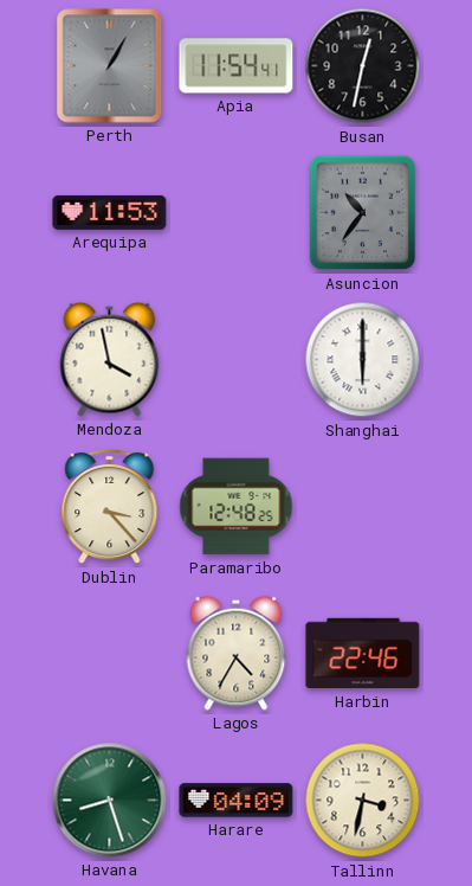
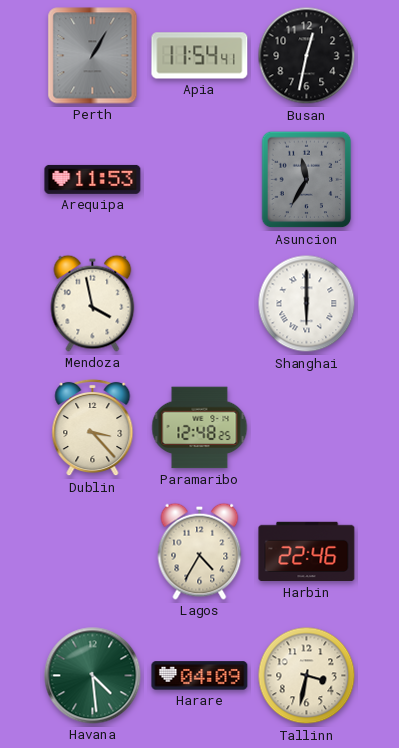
Asuncion: 10:36 -> 11:35
Havana: 8:27 -> 4:29
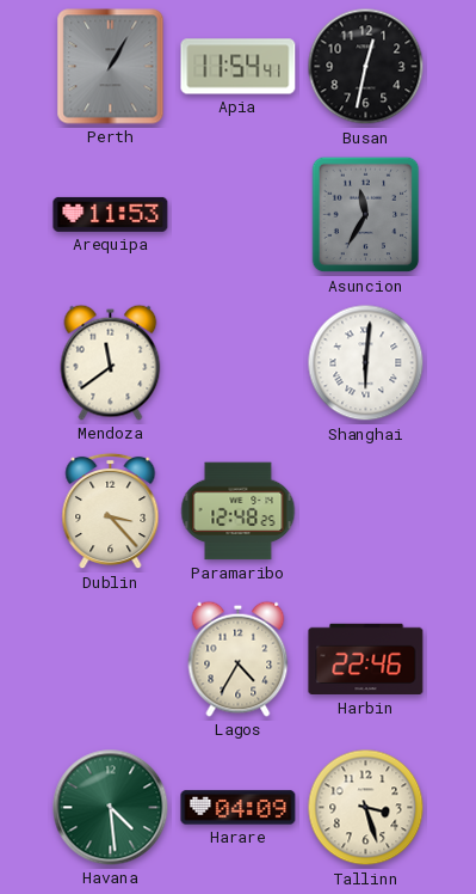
Mendoza: 3:58 -> 11:39
Shanghai: 6:00 -> 6:01
Tallinn: 3:32 -> 3:27
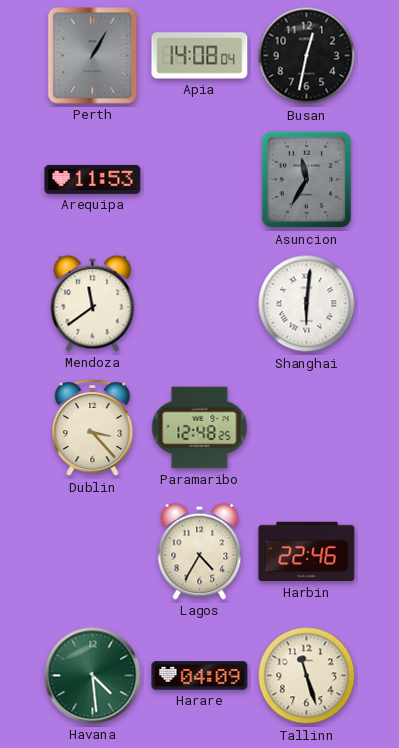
Apia: 11:54 -> 14:08
Tallinn: 3:27 -> 11:27
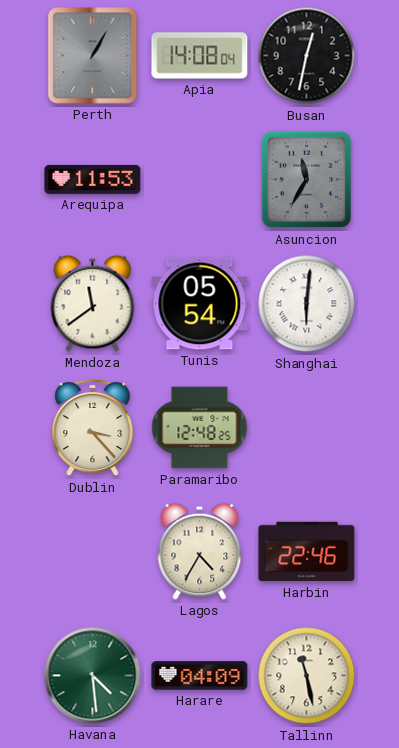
Tunis: none -> 05:54
Tallinn: 11:27 -> 11:28
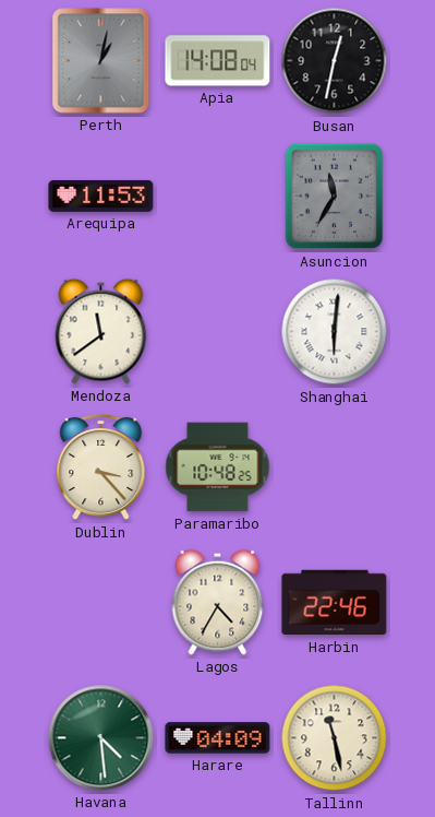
Perth: 1:05 -> 1:02
Tunis: 05:54 -> none
Paramaribo: 12:48 -> 10:48
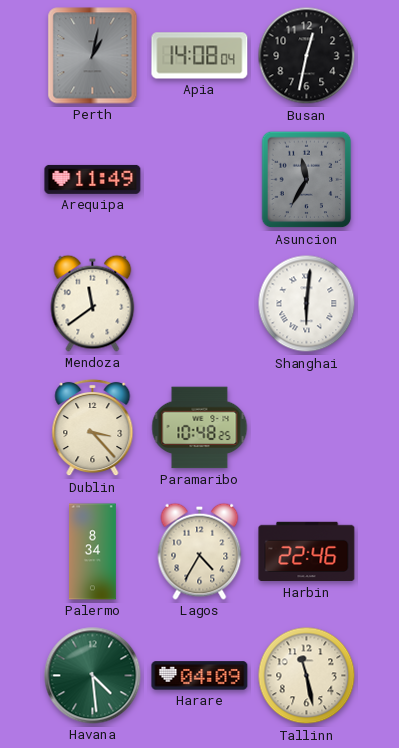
Arequipa: 11:53 -> 11:49
Palermo: none -> 8:34
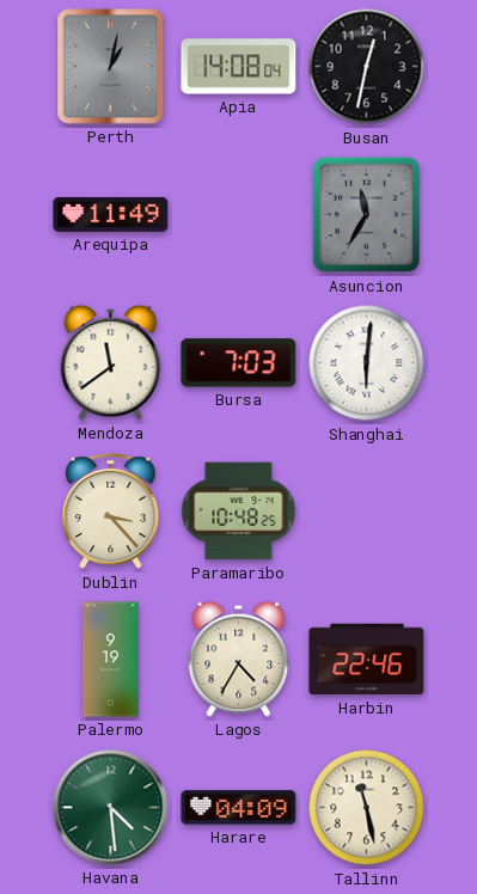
Bursa: none -> 7:03
Palermo: 8:34 -> 9:19
